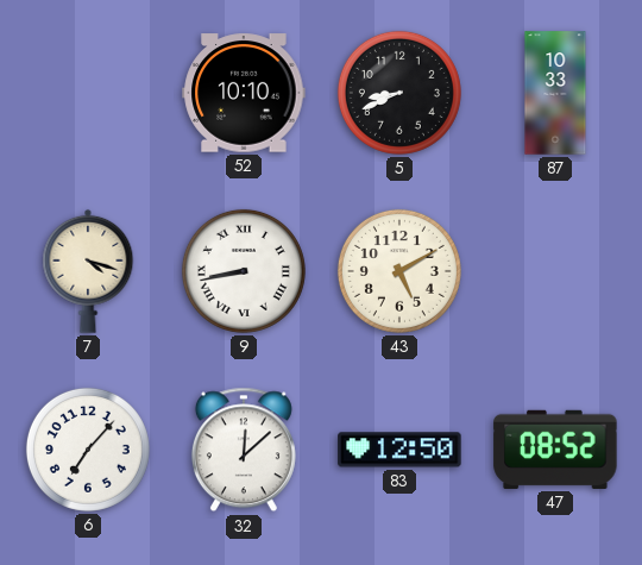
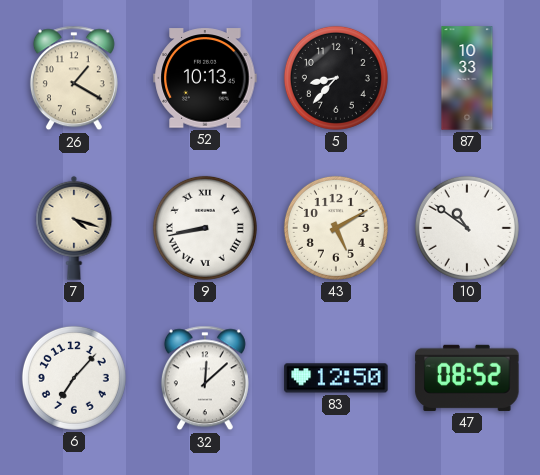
26: none -> 1:20
52: 10:10 -> 10:13
5: 8:41 -> 8:37
10: none -> 10:51
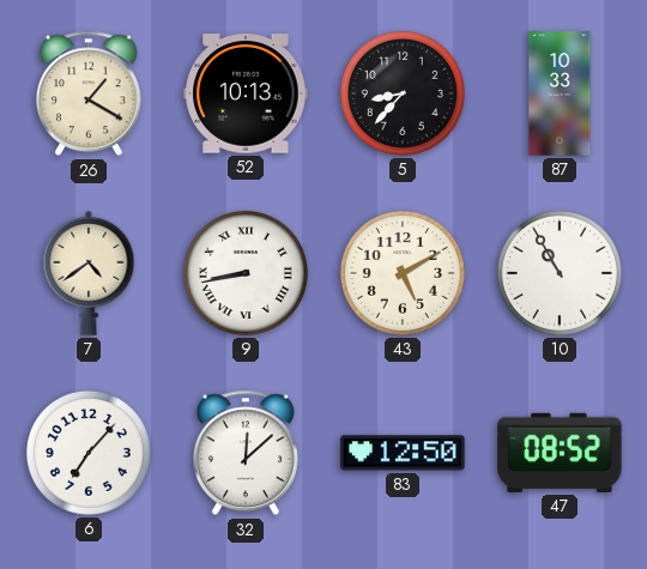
7: 4:18 -> 4:39
10: 10:51 -> 10:55
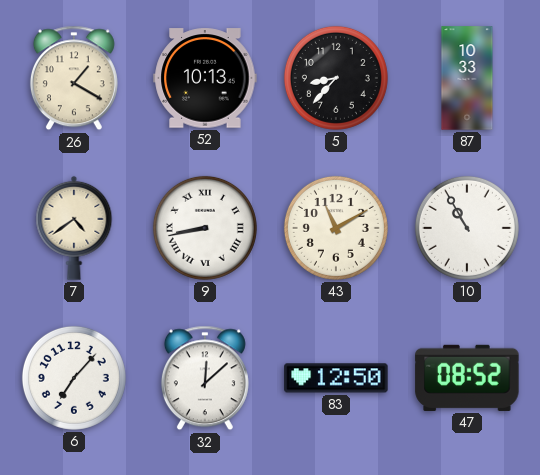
43: 5:10 -> 11:10
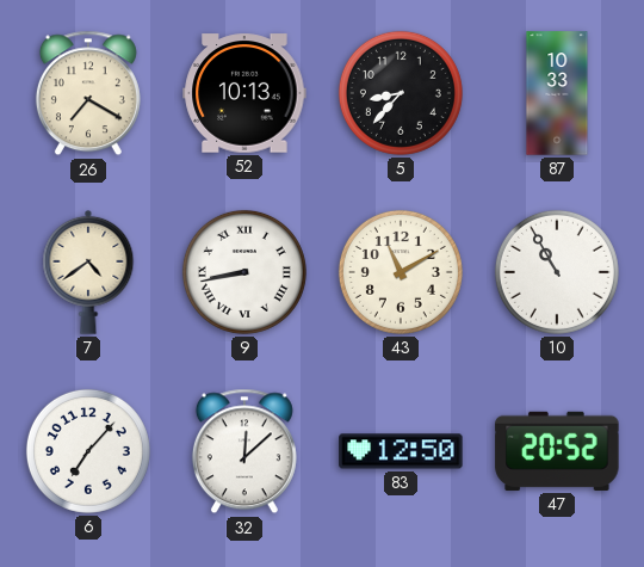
26: 1:20 -> 7:20
47: 08:52 -> 20:52
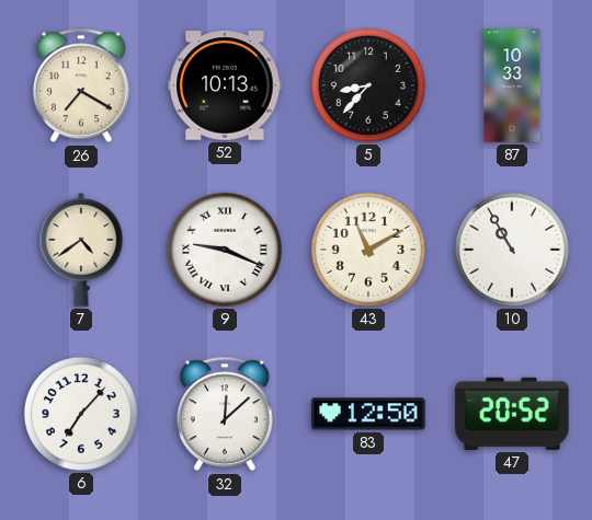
9: 8:43 -> 9:19
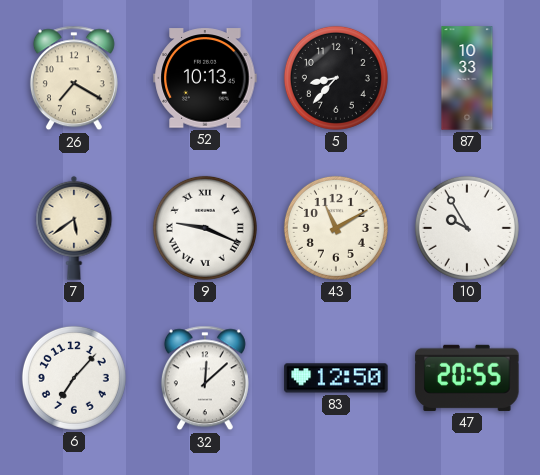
7: 4:39 -> 5:39
10: 10:55 -> 9:55
47: 20:52 -> 20:55
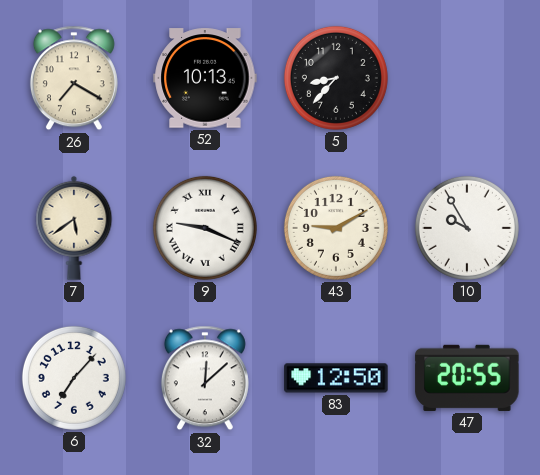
87: 10:33 -> none
43: 11:10 -> 9:10
